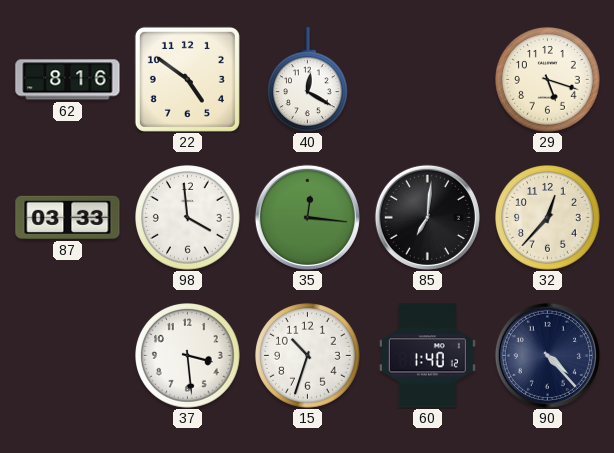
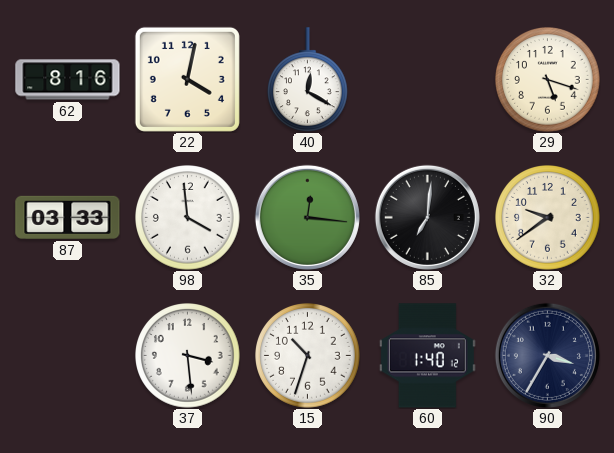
22: 4:51 -> 4:02
32: 12:37 -> 9:39
90: 4:23 -> 3:35
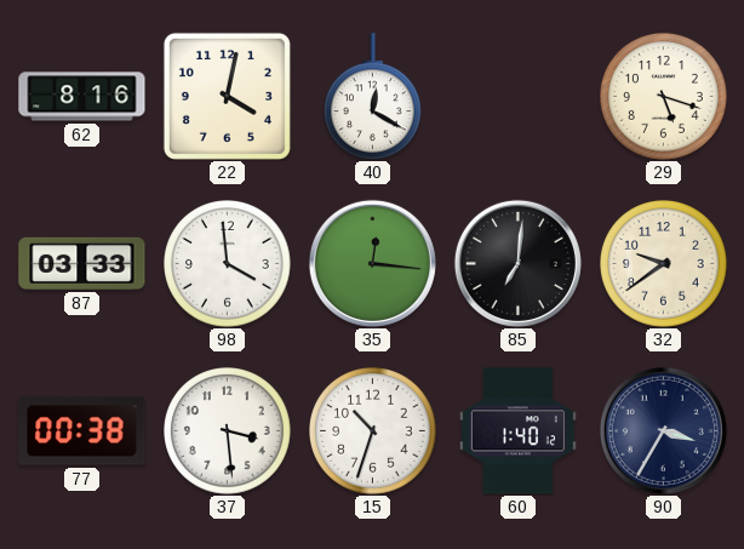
77: none -> 00:38
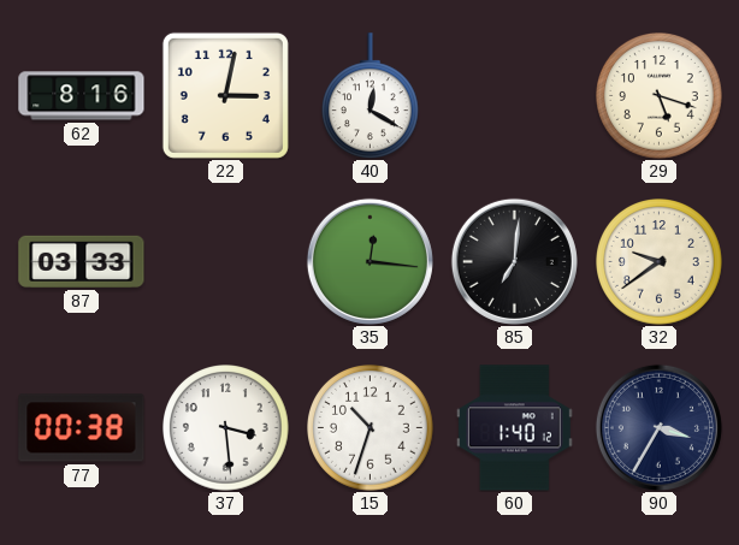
22: 4:02 -> 3:02
98: 3:59 -> none
